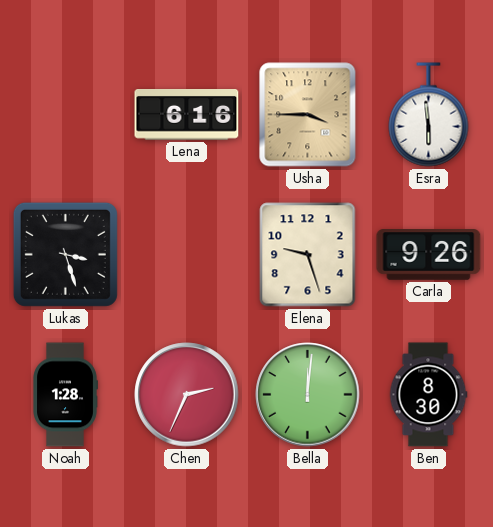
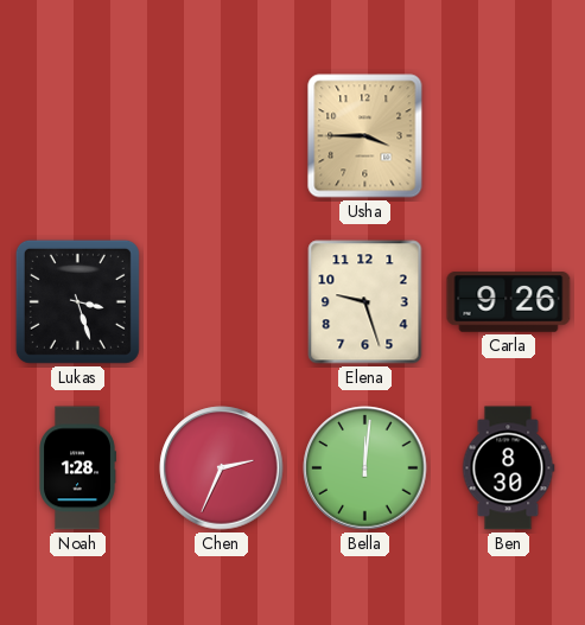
Lena: 6:16 -> none
Esra: 5:59 -> none
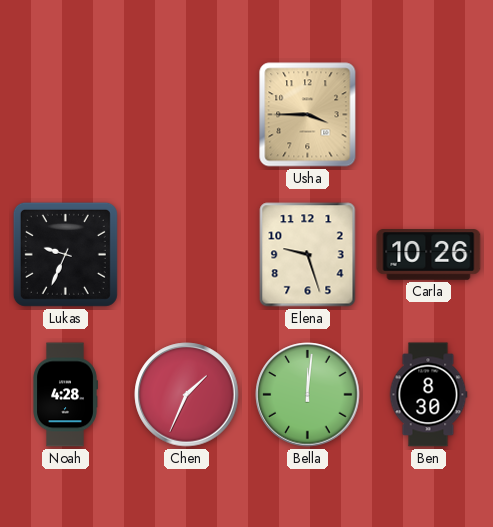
Lukas: 3:27 -> 9:34
Carla: 9:26 -> 10:26
Noah: 1:28 -> 4:28
Chen: 2:34 -> 1:34
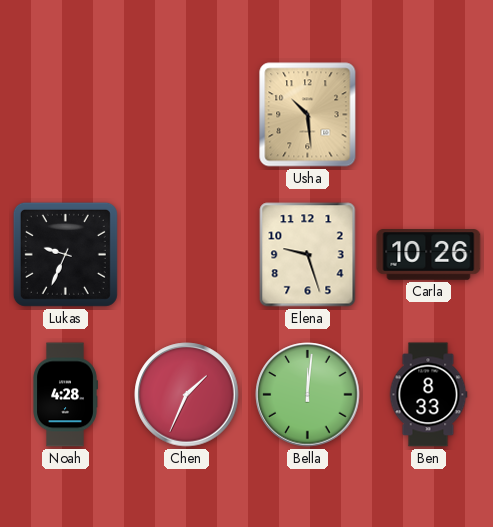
Usha: 3:45 -> 10:29
Ben: 8:30 -> 8:33
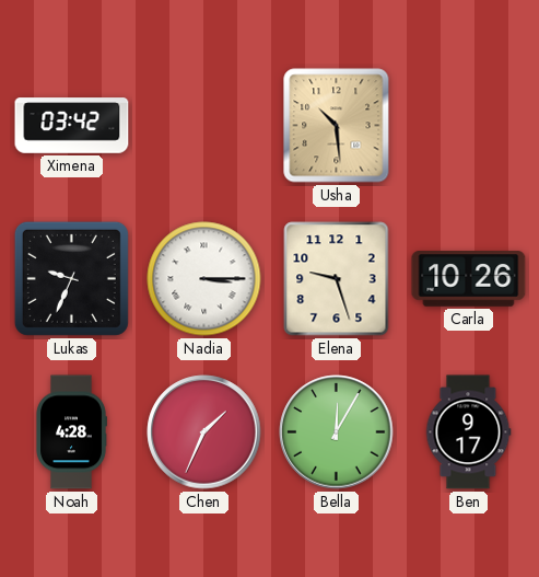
Ximena: none -> 03:42
Nadia: none -> 3:15
Bella: 12:01 -> 12:05
Ben: 8:33 -> 9:17
